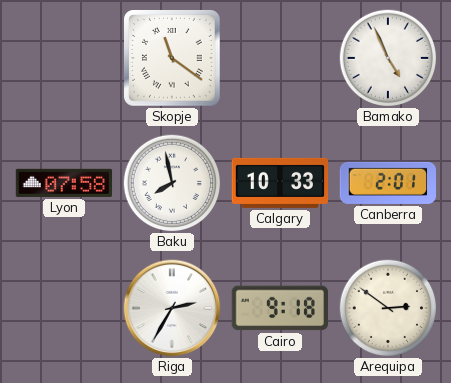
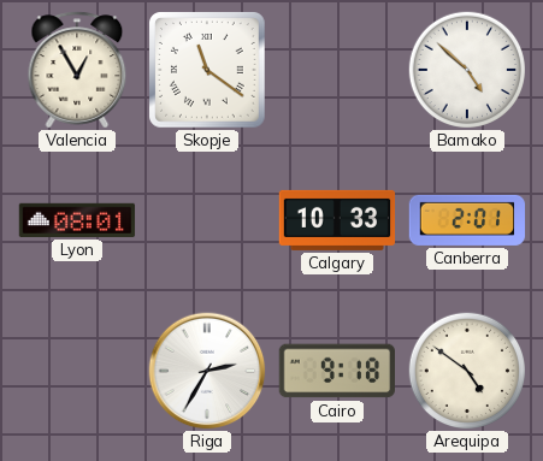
Valencia: none -> 12:55
Bamako: 4:56 -> 4:52
Lyon: 07:58 -> 08:01
Baku: 7:58 -> none
Arequipa: 2:51 -> 4:51
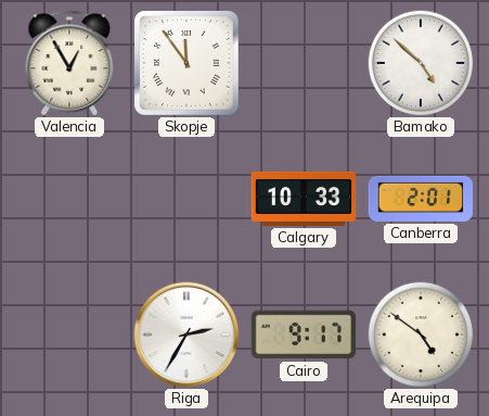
Skopje: 11:21 -> 11:54
Lyon: 08:01 -> none
Cairo: 9:18 -> 9:17
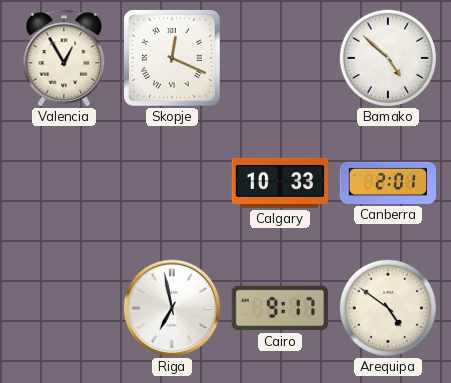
Skopje: 11:54 -> 12:19
Riga: 2:35 -> 6:58
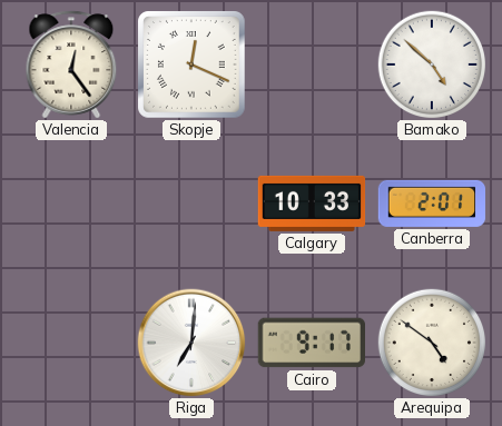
Valencia: 12:55 -> 12:24
Riga: 6:58 -> 7:01
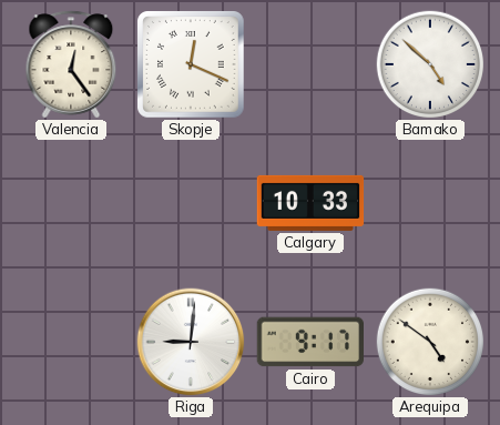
Canberra: 2:01 -> none
Riga: 7:01 -> 9:01
